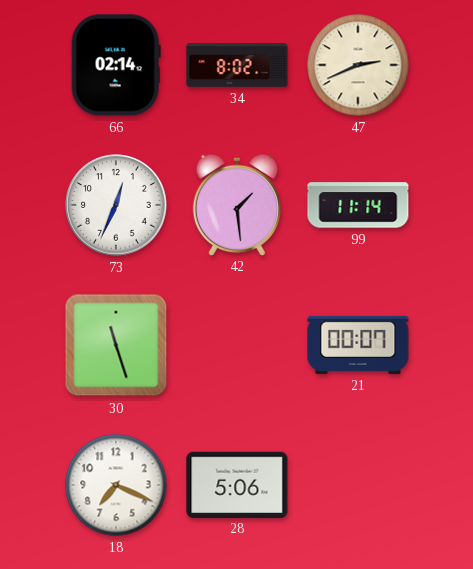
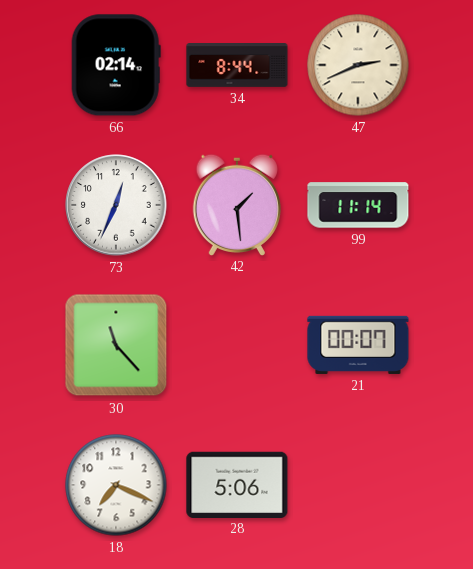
34: 8:02 -> 8:44
30: 11:27 -> 11:23
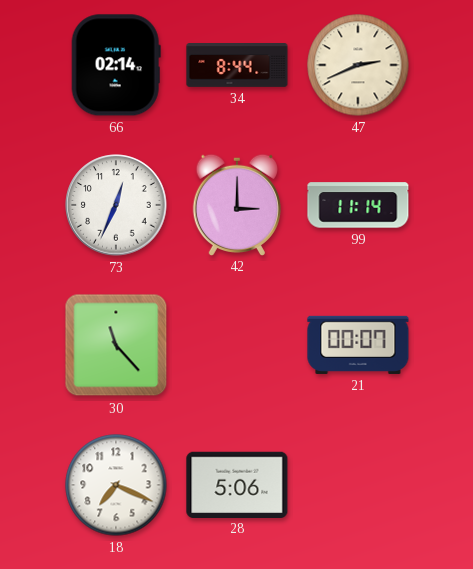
42: 1:29 -> 3:00
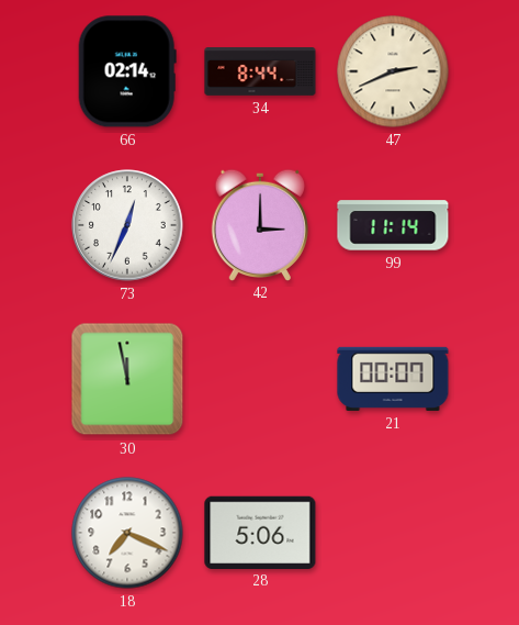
30: 11:23 -> 11:58
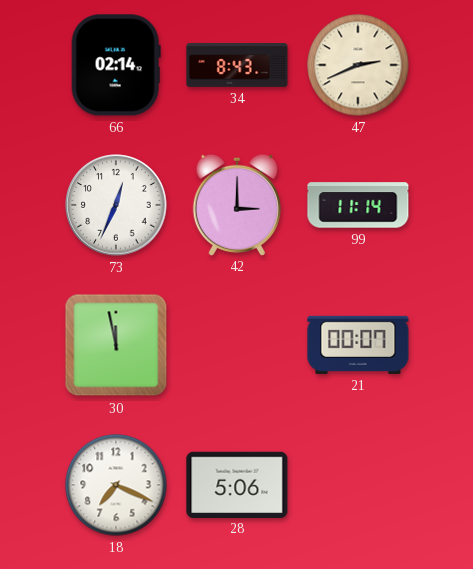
34: 8:44 -> 8:43
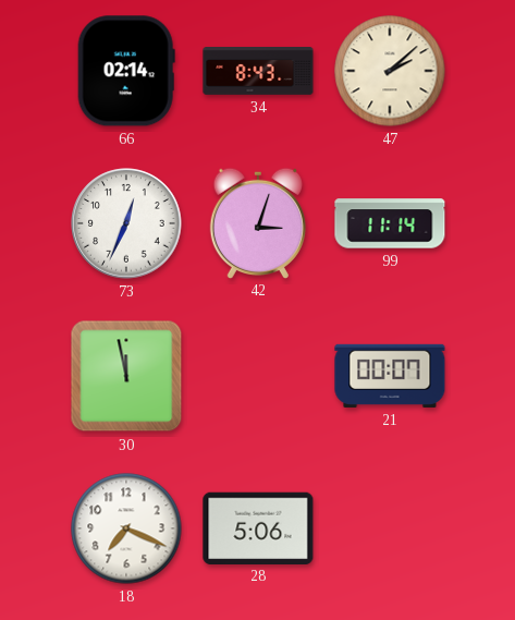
47: 2:41 -> 2:08
42: 3:00 -> 3:03
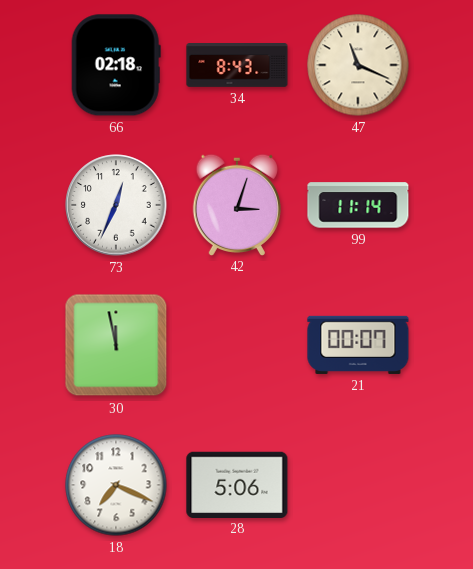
66: 02:14 -> 02:18
47: 2:08 -> 11:19
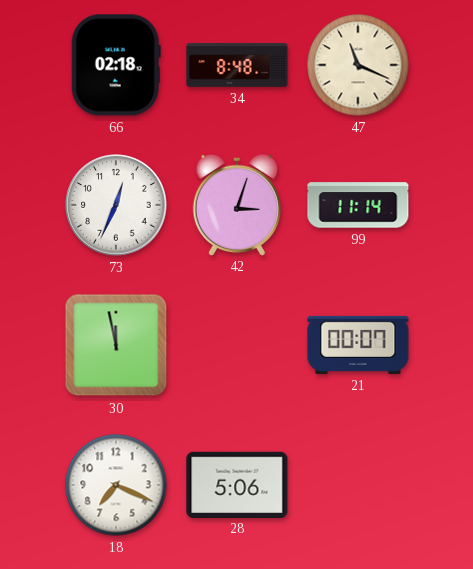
34: 8:43 -> 8:48
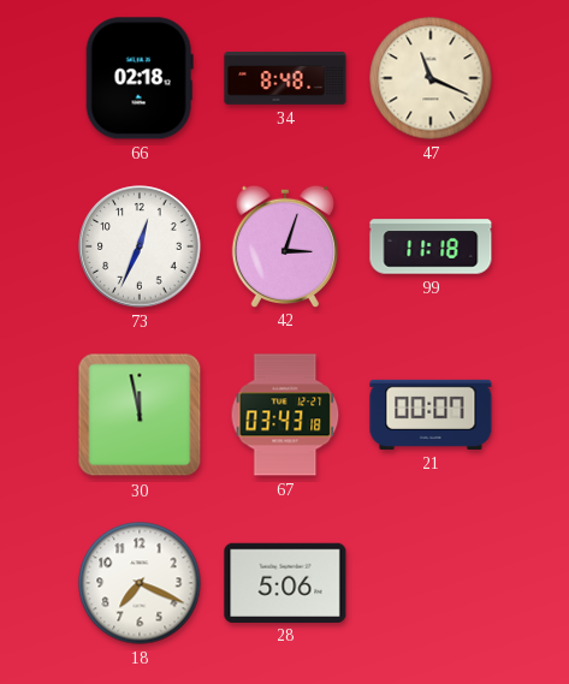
99: 11:14 -> 11:18
67: none -> 03:43
